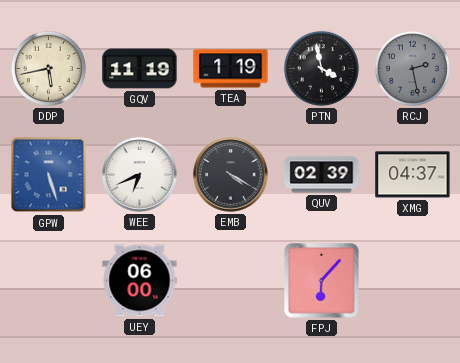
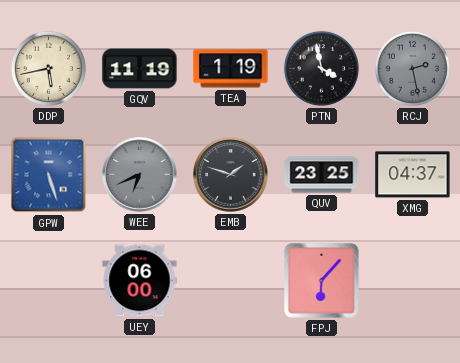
WEE dial: white -> grey
EMB: 4:20 -> 1:48
QUV: 02:39 -> 23:25
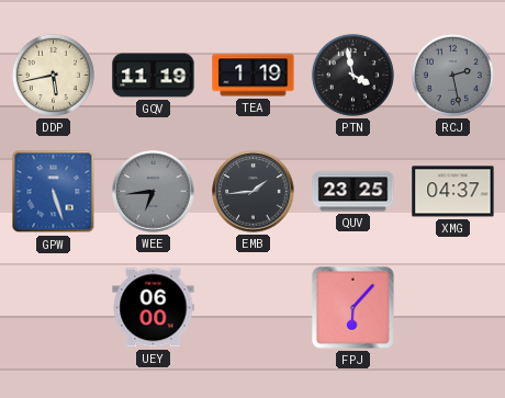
WEE: 6:41 -> 6:44
EMB: 1:48 -> 1:44
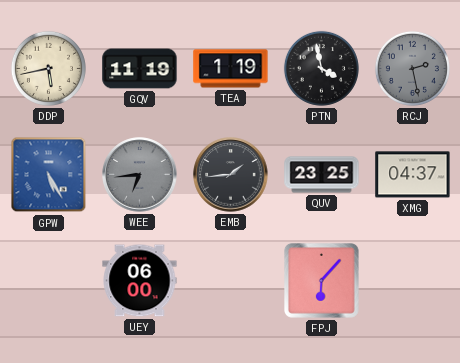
GPW: 5:27 -> 5:25
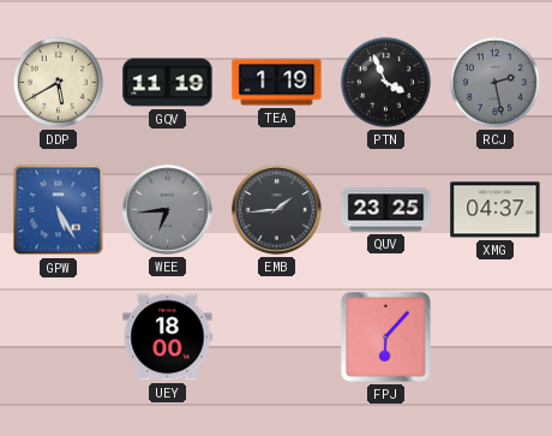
DDP: 5:43 -> 5:40
PTN: 3:58 -> 3:56
UEY: 06:00 -> 18:00
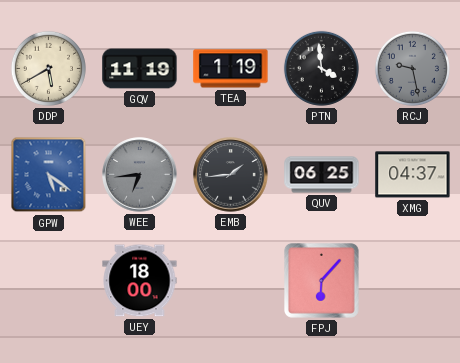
PTN: 3:56 -> 3:59
RCJ: 2:28 -> 9:28
GPW: 5:25 -> 5:21
QUV: 23:25 -> 06:25
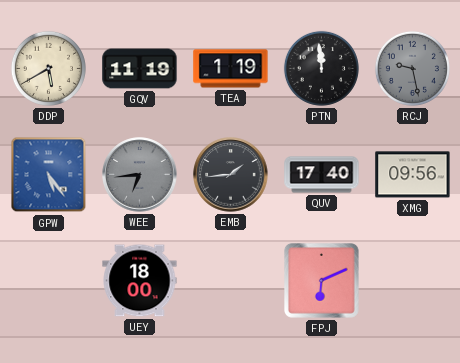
PTN: 3:59 -> 11:59
GPW: 5:21 -> 5:24
QUV: 06:25 -> 17:40
XMG: 04:37 -> 09:56
FPJ: 6:07 -> 6:11
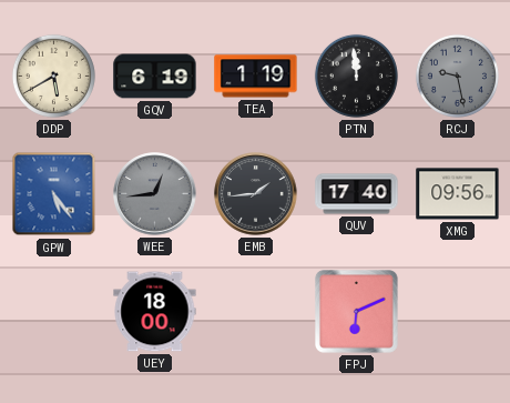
GQV: 11:19 -> 6:19
WEE: 6:44 -> 12:44
